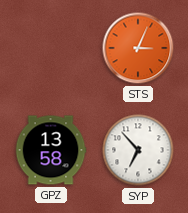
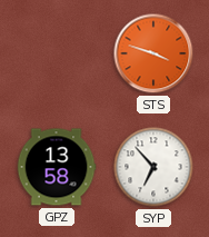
STS: 3:04 -> 3:48
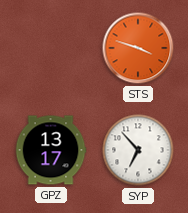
GPZ: 13:58 -> 13:17
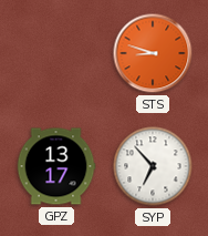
STS: 3:48 -> 8:48
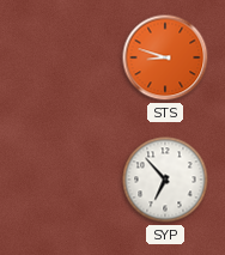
GPZ: 13:17 -> none
